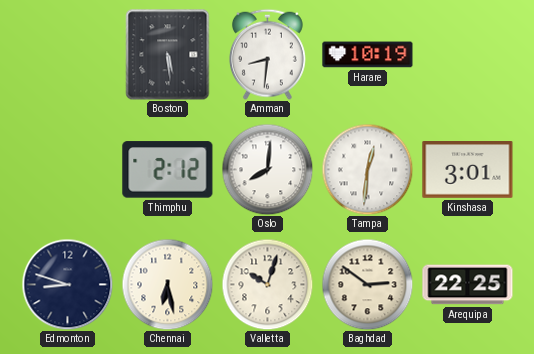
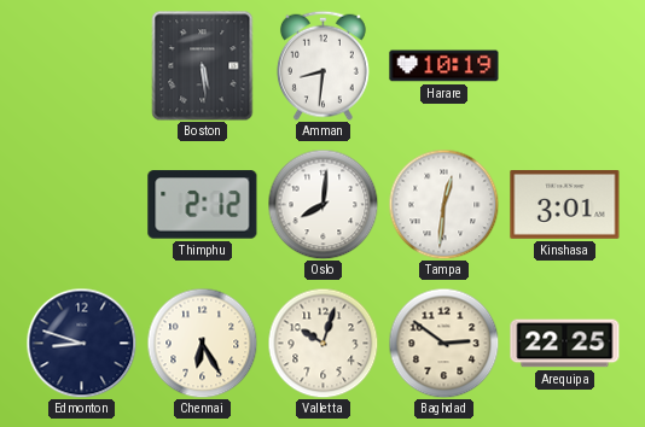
Chennai: 6:28 -> 6:25
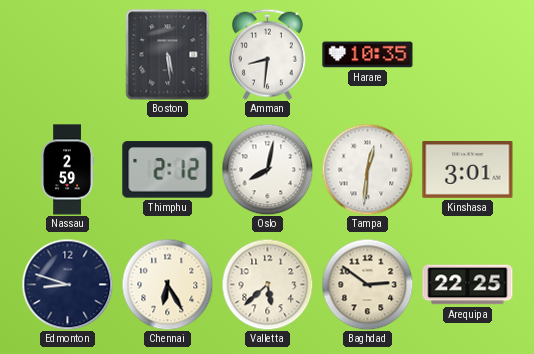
Harare: 10:19 -> 10:35
Nassau: none -> 2:59
Oslo: 8:01 -> 8:02
Valletta: 10:03 -> 5:38
